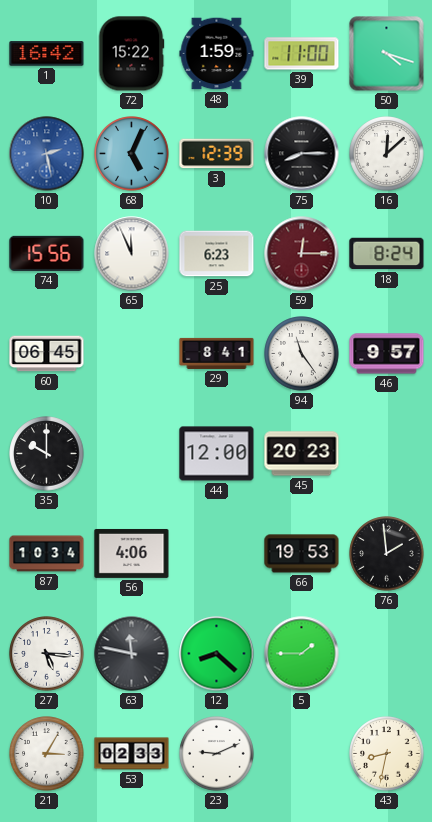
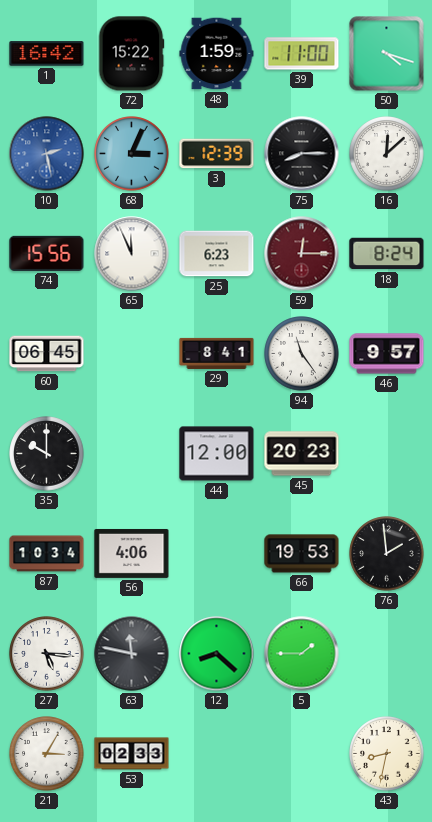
68: 5:04 -> 3:04
23: 9:11 -> none
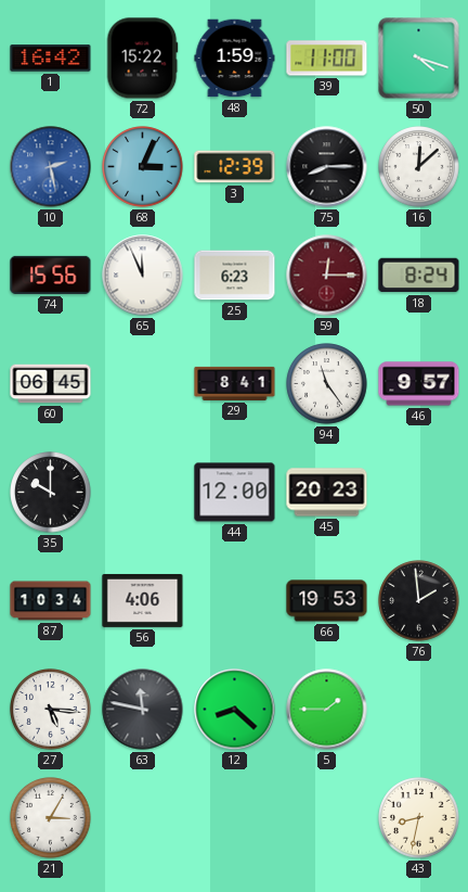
53: 02:33 -> none
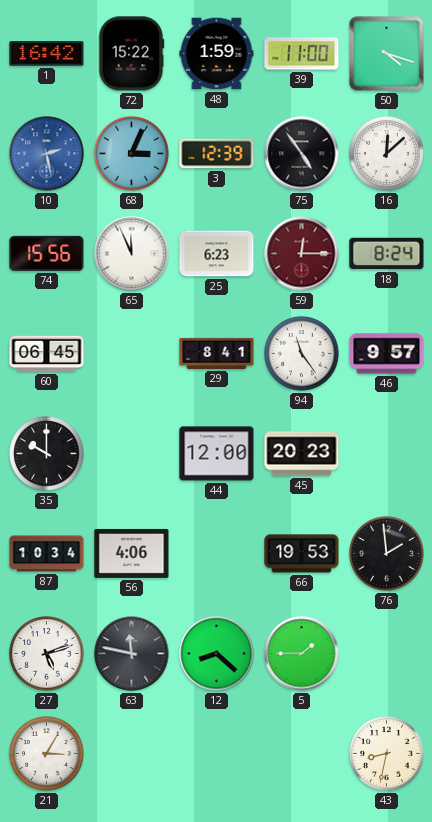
75: 8:15 -> 4:54
27: 5:16 -> 5:12
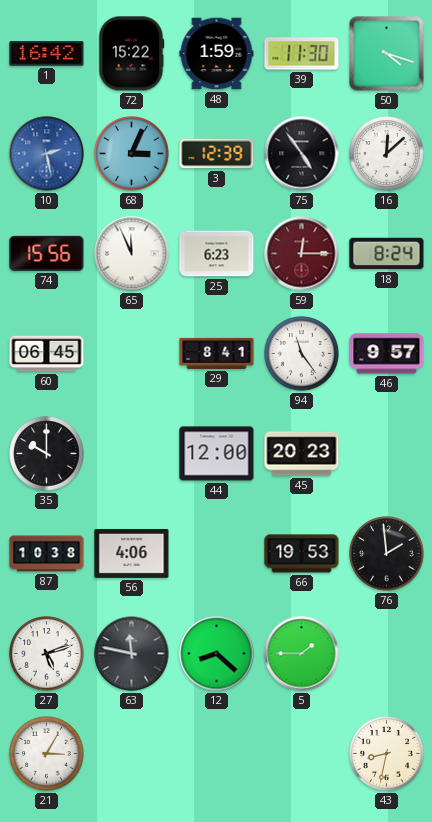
39: 11:00 -> 11:30
87: 10:34 -> 10:38
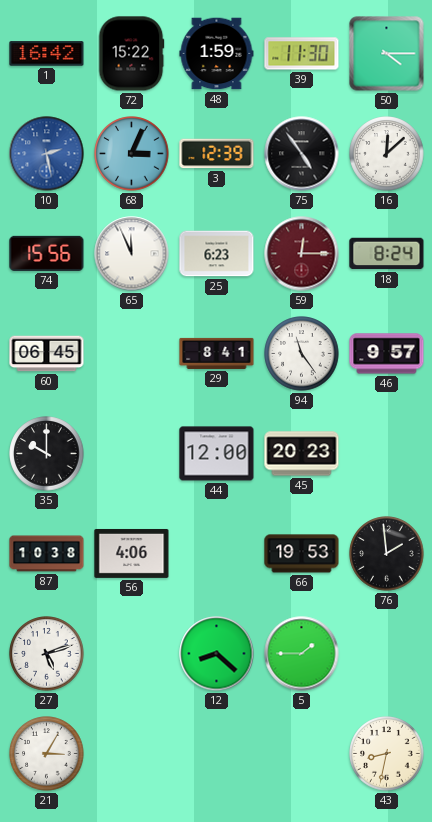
50: 4:18 -> 4:15
63: 11:47 -> none
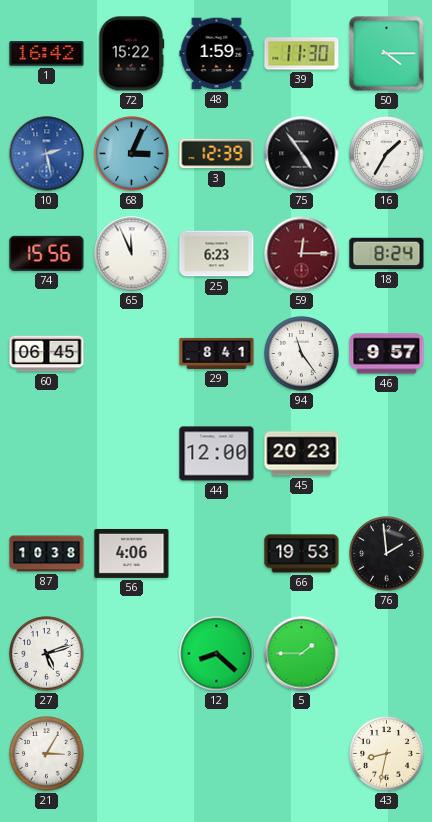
16: 12:08 -> 1:35
35: 10:00 -> none
